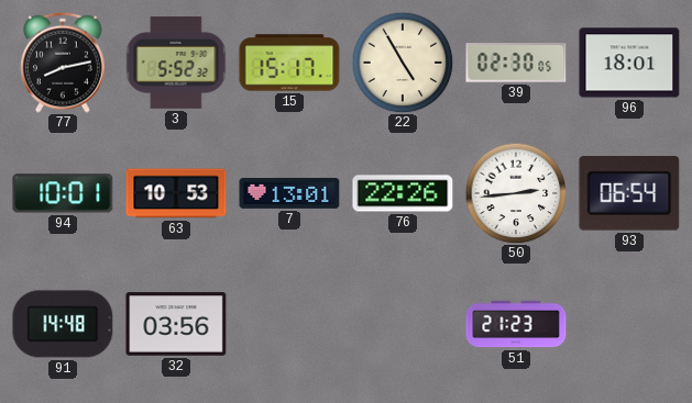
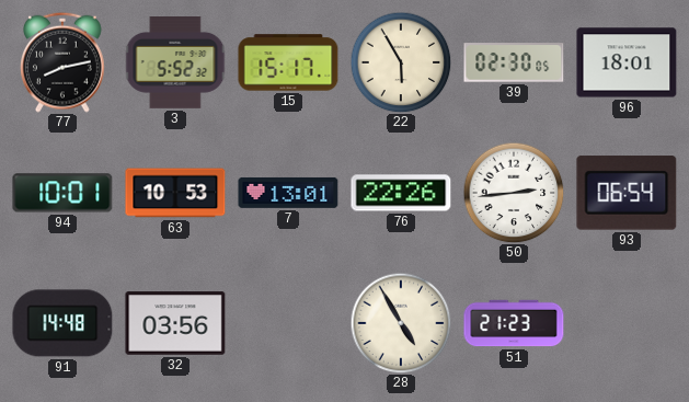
22: 4:55 -> 5:55
28: none -> 4:55
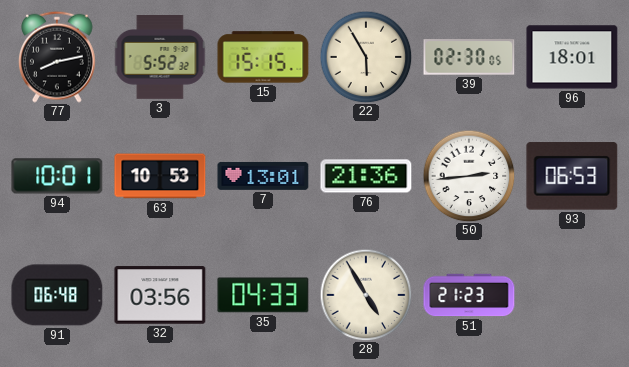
15: 15:17 -> 15:15
76: 22:26 -> 21:36
93: 06:54 -> 06:53
91: 14:48 -> 06:48
35: none -> 04:33
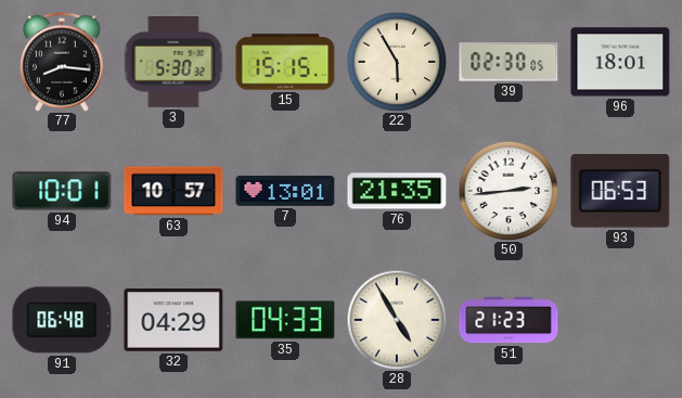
77: 8:13 -> 8:16
3: 5:52 -> 5:30
63: 10:53 -> 10:57
76: 21:36 -> 21:35
32: 03:56 -> 04:29
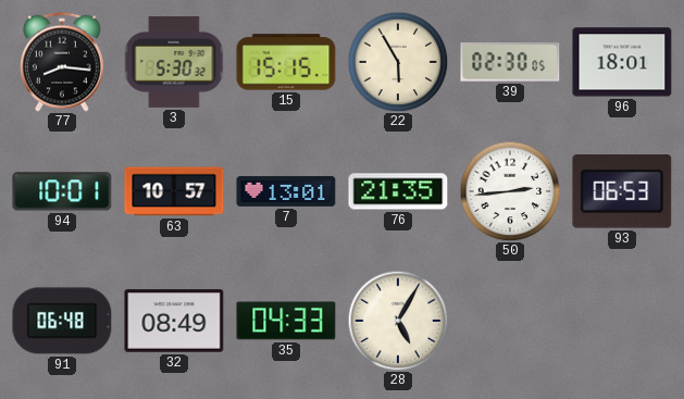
32: 04:29 -> 08:49
28: 4:55 -> 5:05
51: 21:23 -> none
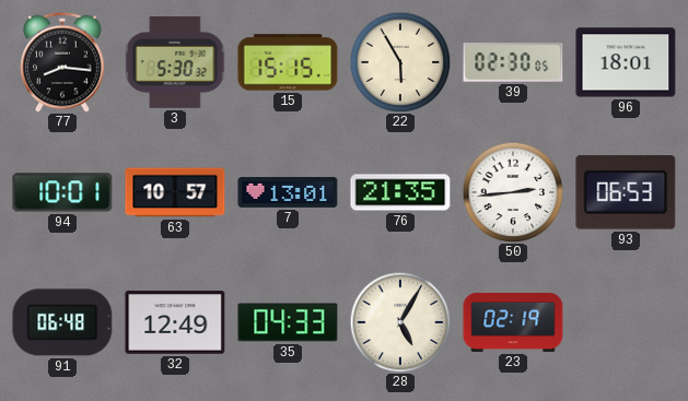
32: 08:49 -> 12:49
23: none -> 02:19
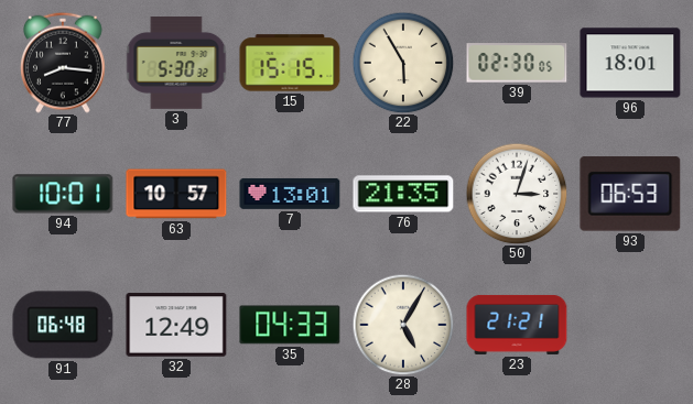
50: 2:44 -> 3:03
23: 02:19 -> 21:21
